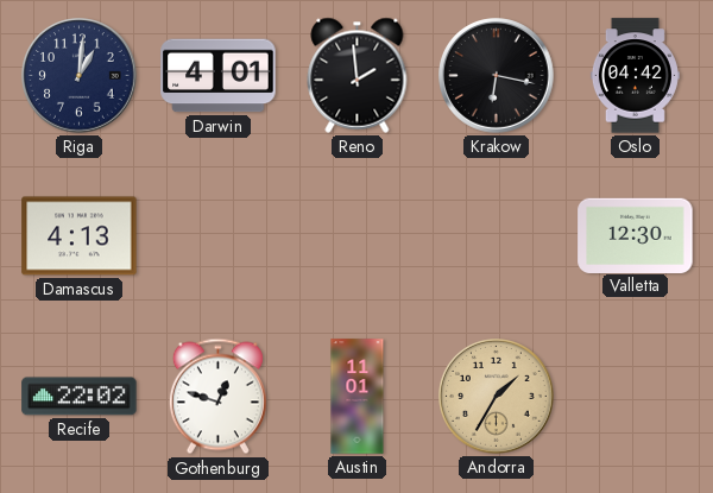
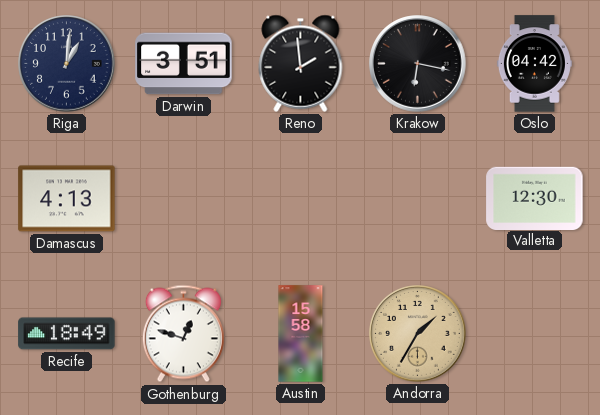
Darwin: 4:01 -> 3:51
Recife: 22:02 -> 18:49
Austin: 11:01 -> 15:58
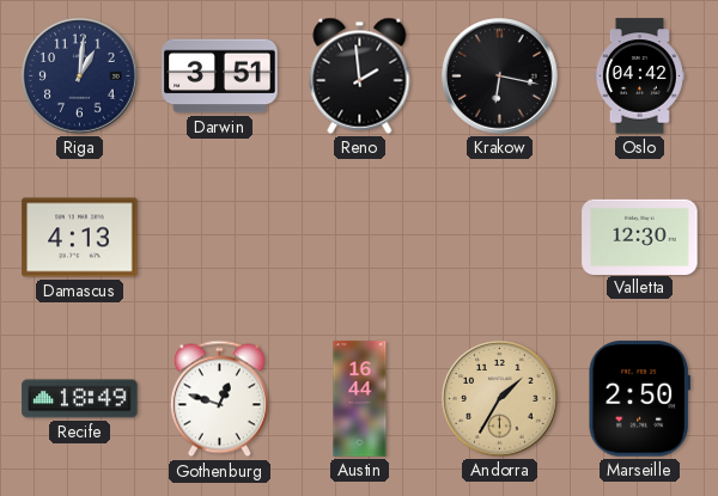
Austin: 15:58 -> 16:44
Marseille: none -> 2:50
